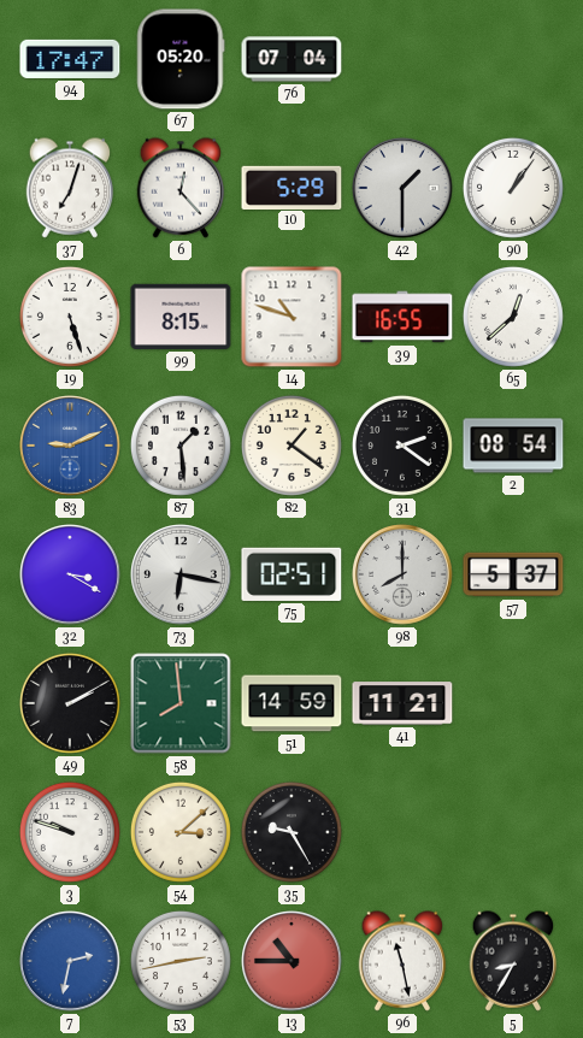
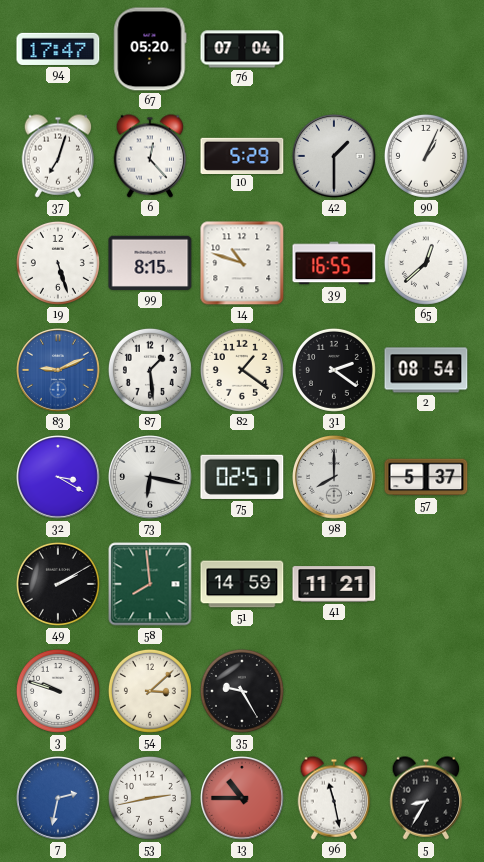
90: 1:06 -> 1:04
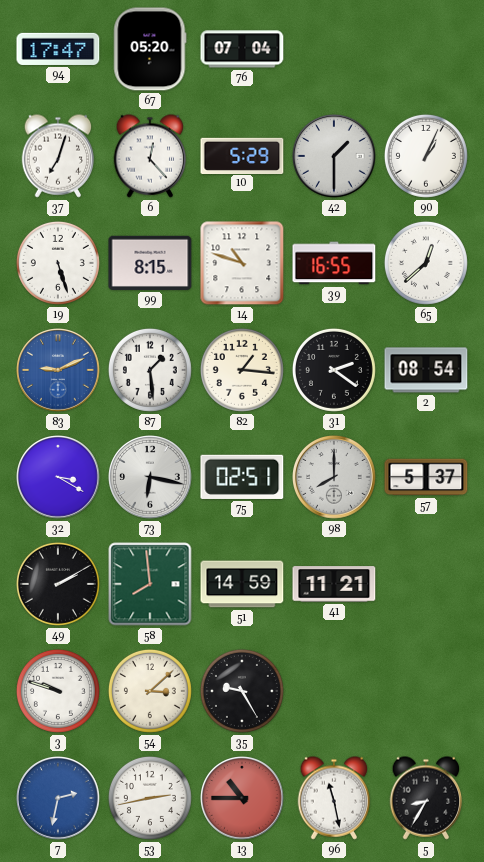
82: 1:21 -> 1:16
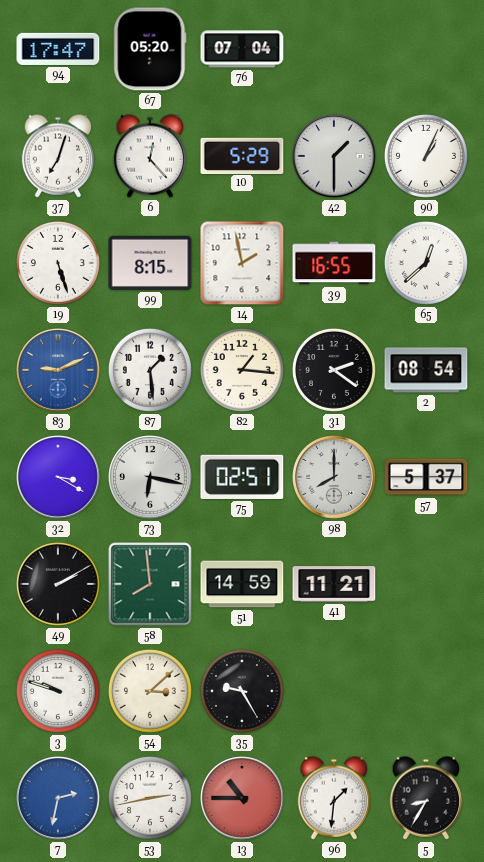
14: 10:48 -> 1:58
96: 11:28 -> 1:31
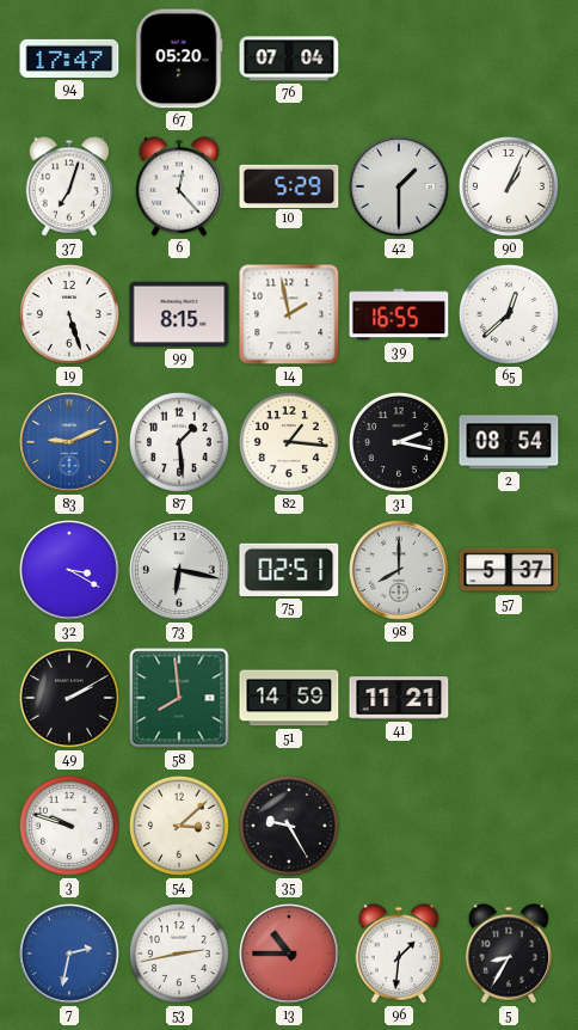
31: 2:21 -> 2:17
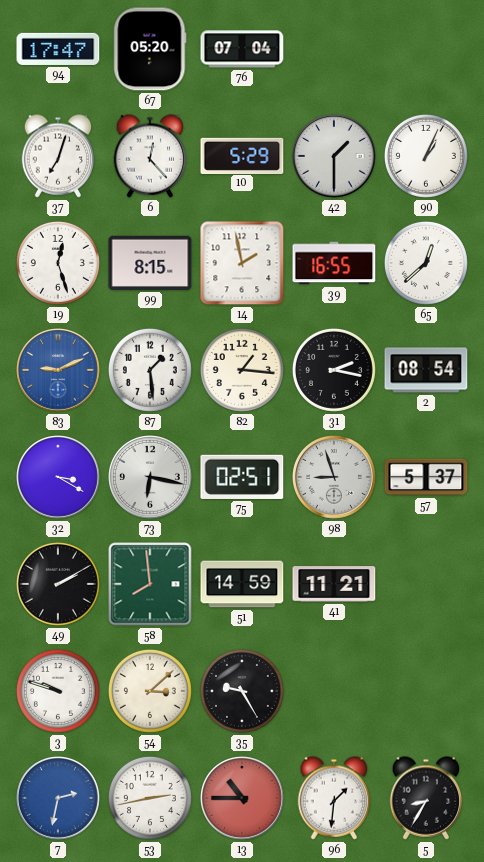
19: 5:27 -> 12:27
98: 8:00 -> 8:57
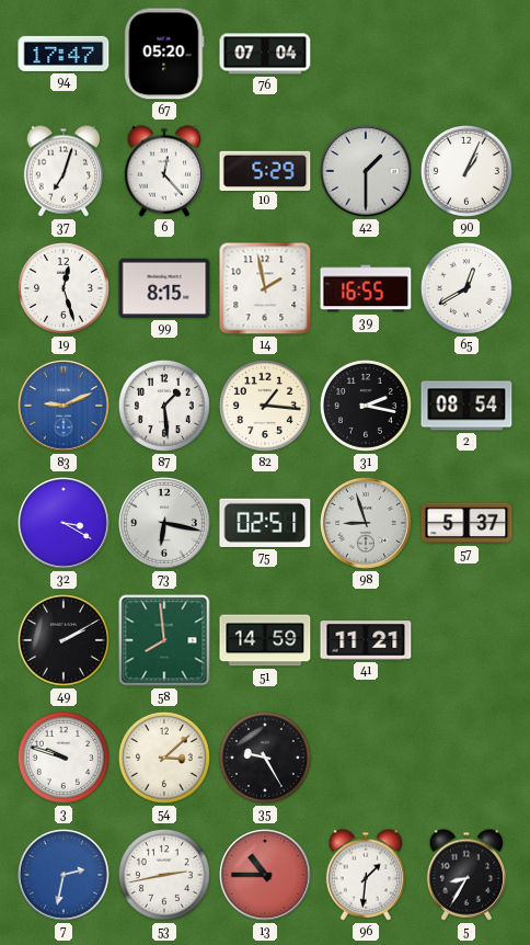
65: 12:38 -> 12:40
